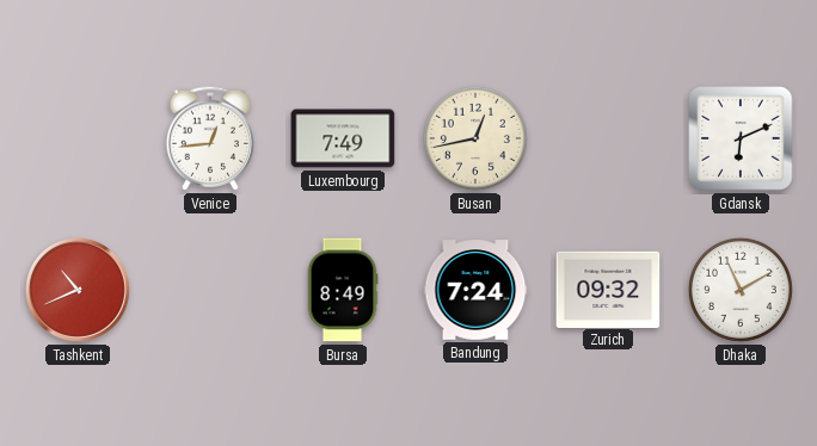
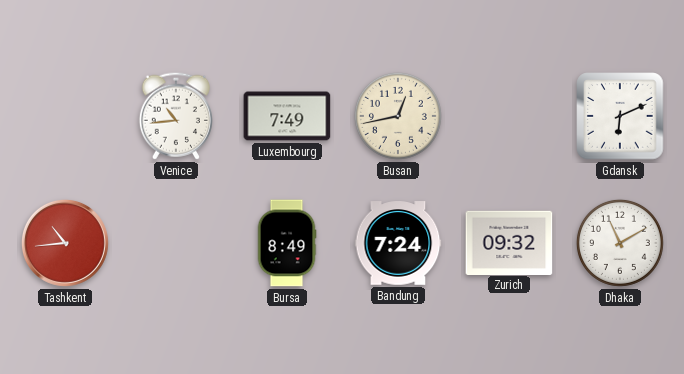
Venice: 12:44 -> 10:44
Tashkent: 10:41 -> 10:44
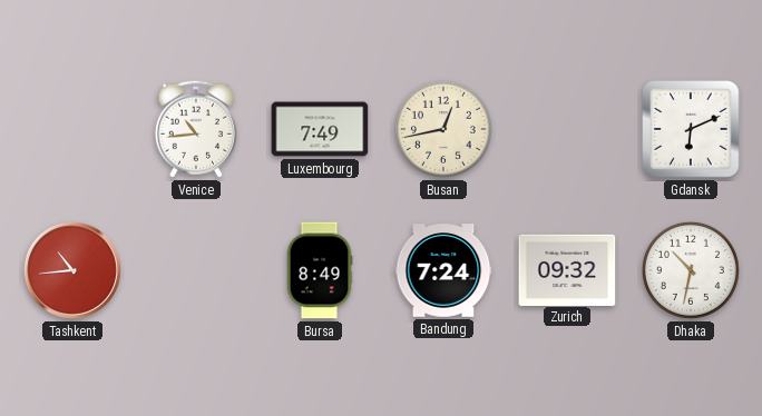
Dhaka: 11:10 -> 10:32
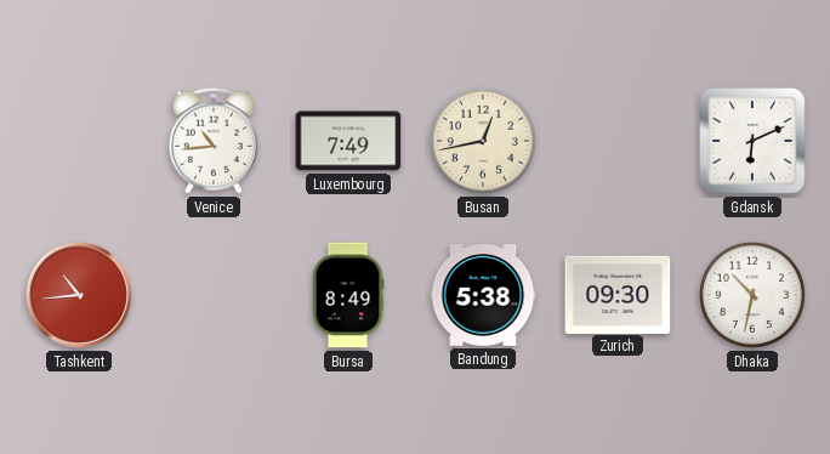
Bandung: 7:24 -> 5:38
Zurich: 09:32 -> 09:30
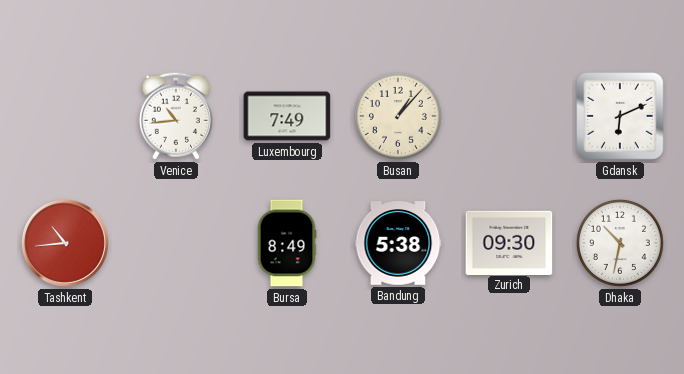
Busan: 12:43 -> 1:07
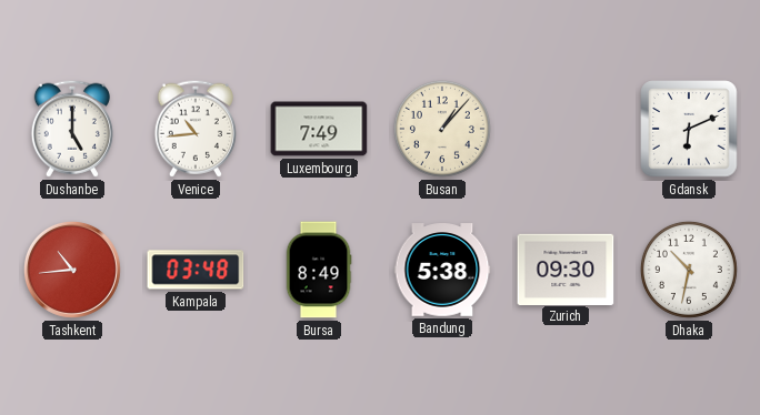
Dushanbe: none -> 5:00
Kampala: none -> 03:48
